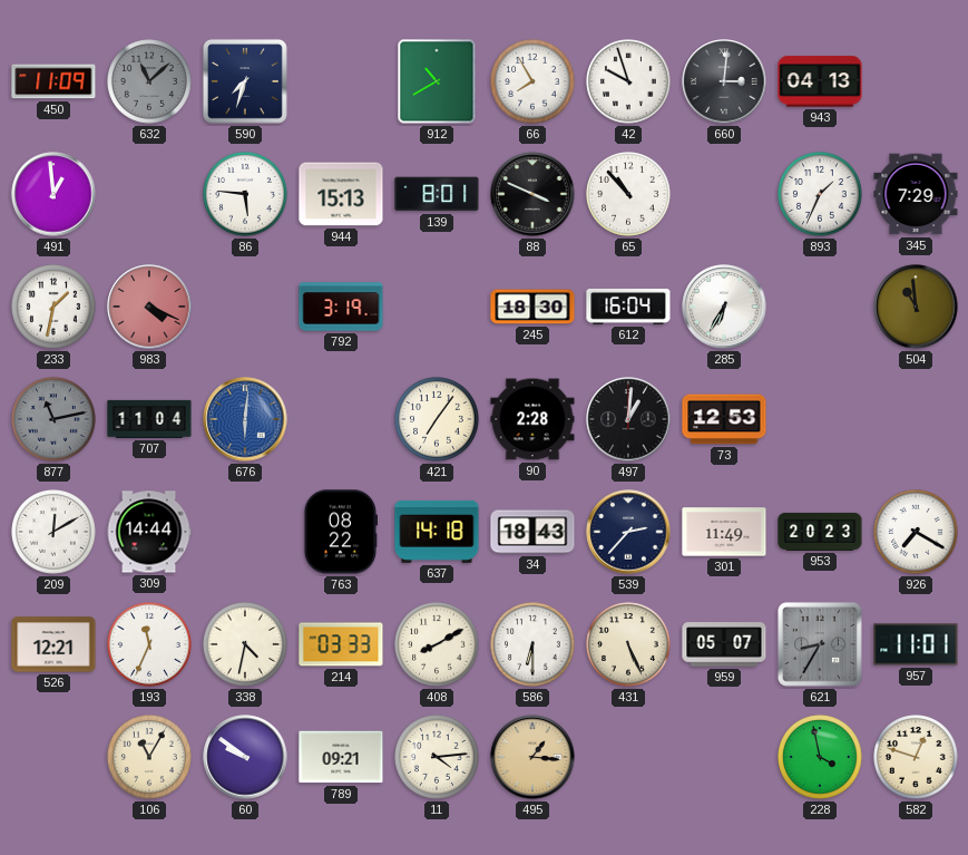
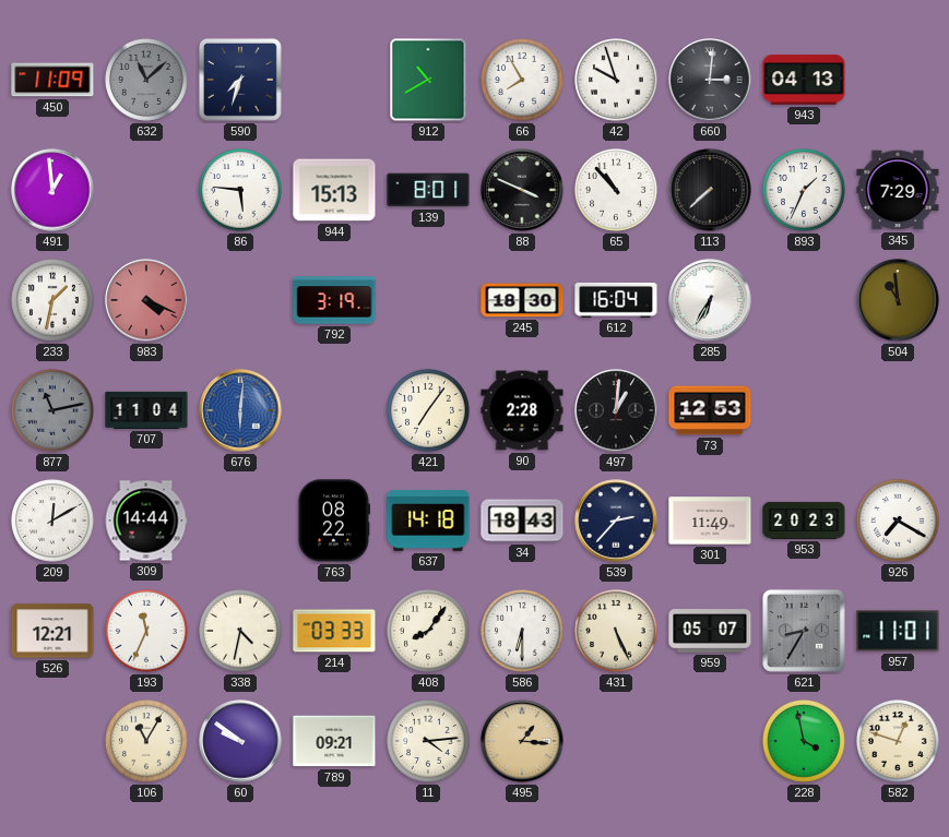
113: none -> 7:38
408: 8:10 -> 8:06
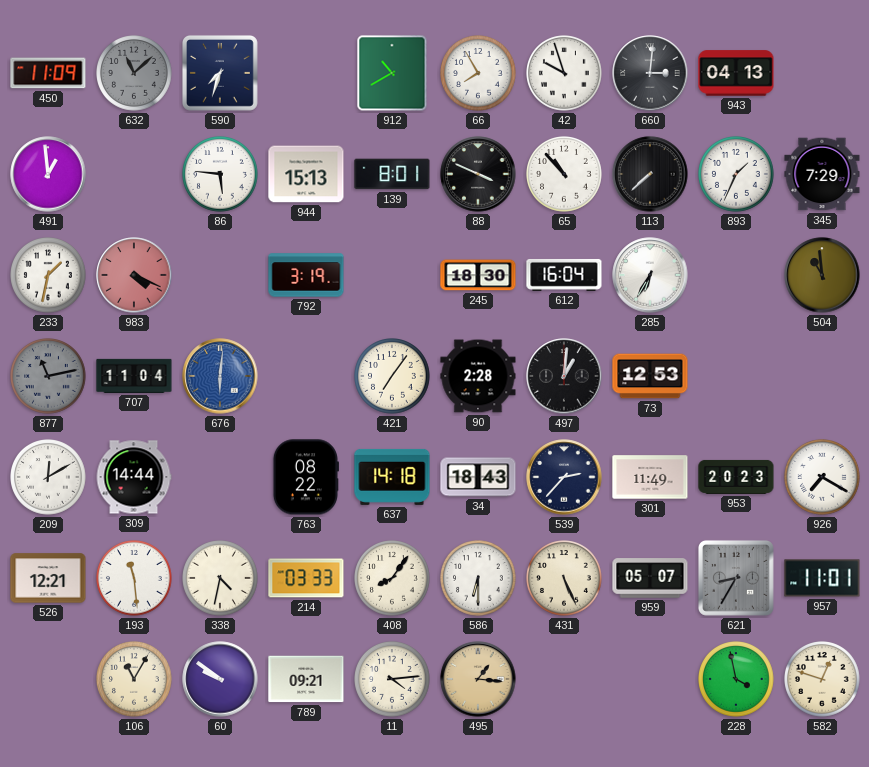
193: 11:34 -> 11:29
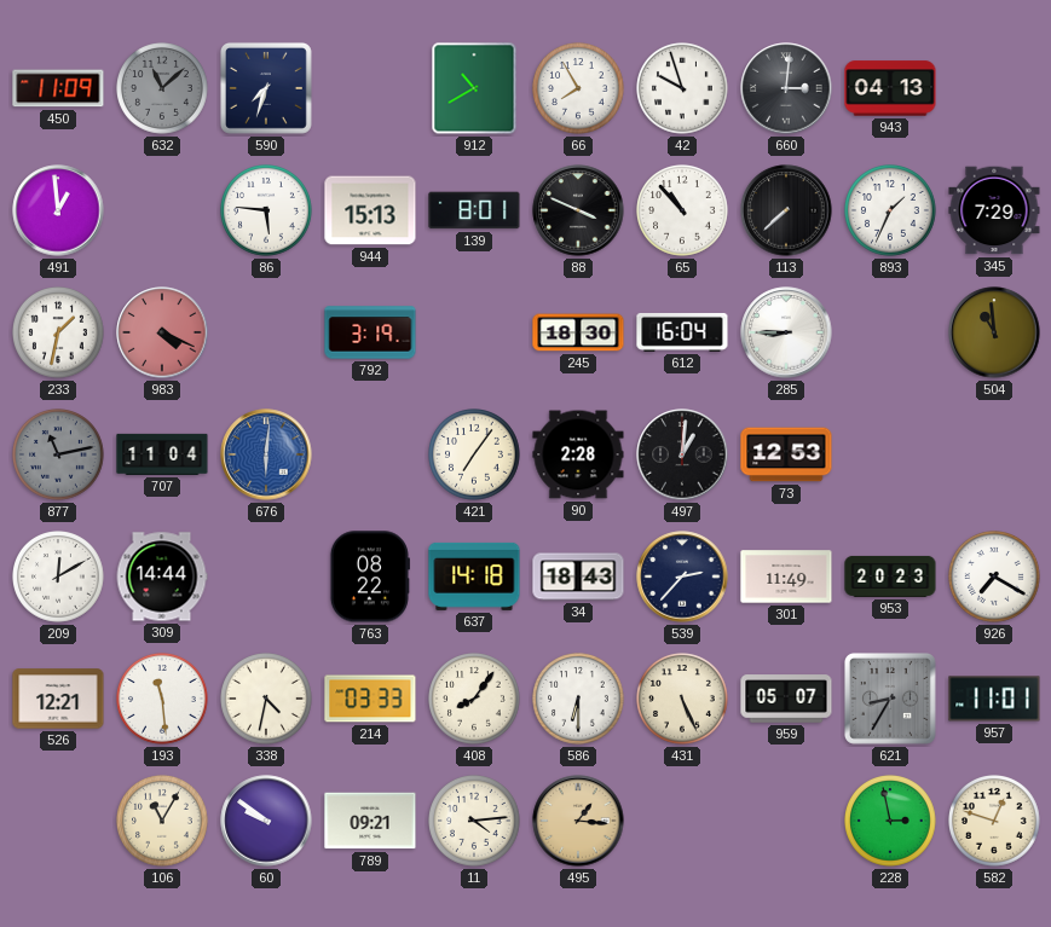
285: 6:35 -> 8:45
228: 3:58 -> 2:58
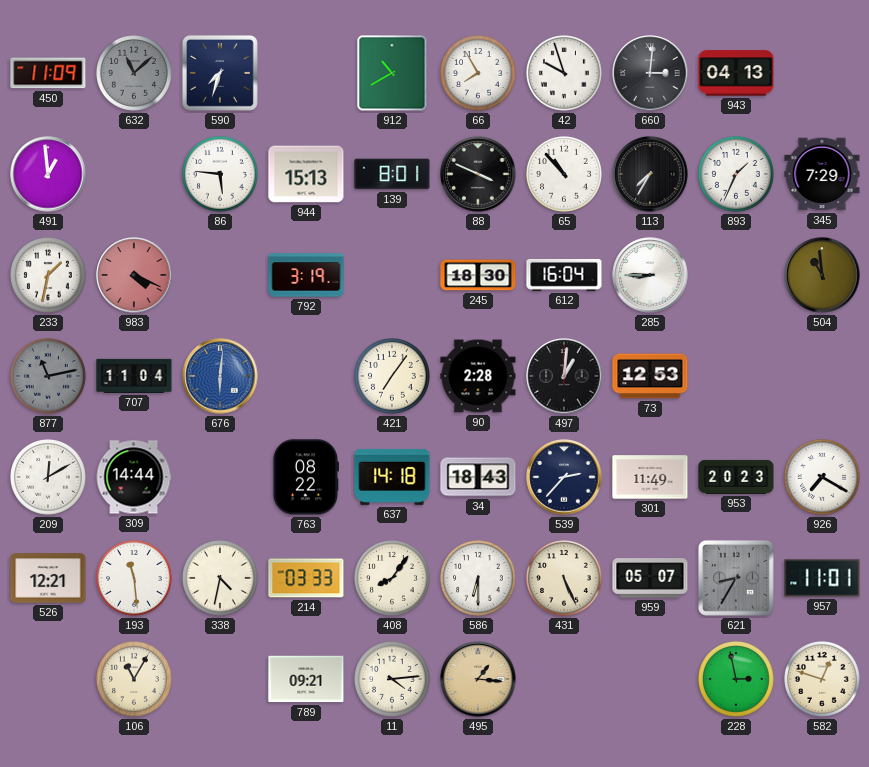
113: 7:38 -> 7:35
60: 9:51 -> none
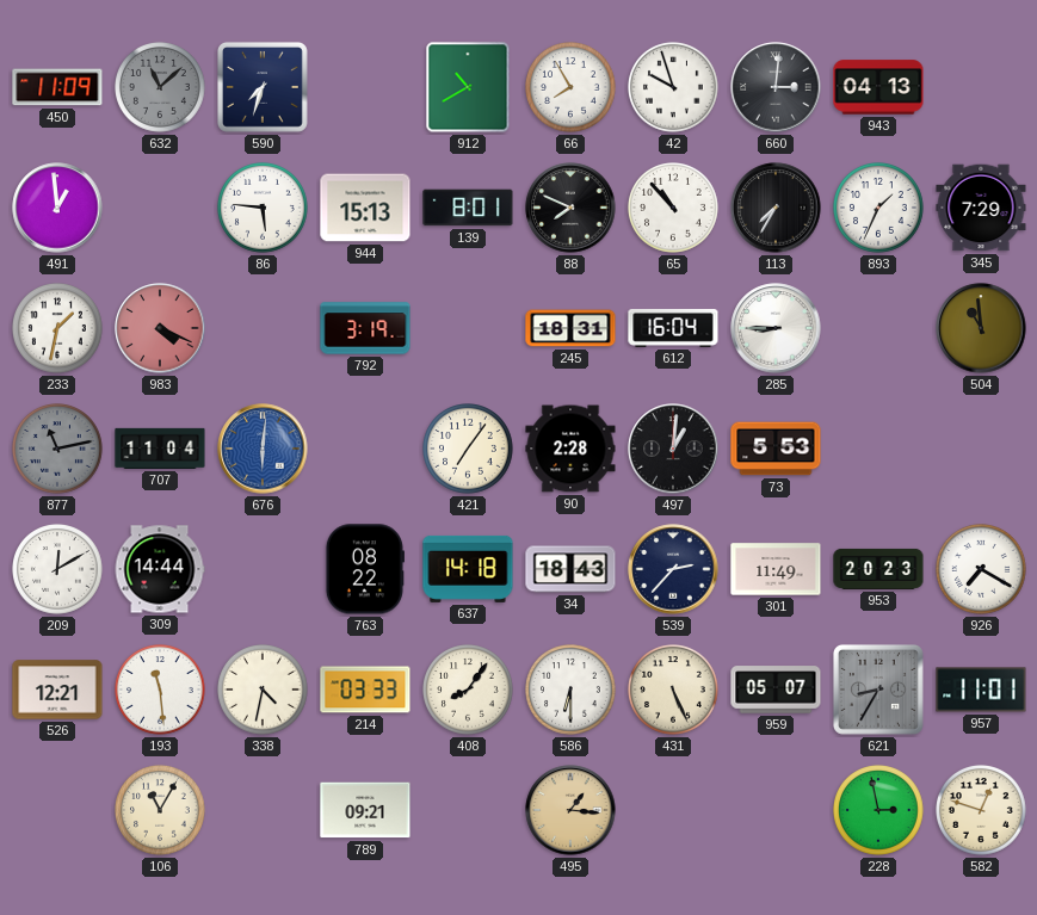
88: 3:49 -> 7:49
245: 18:30 -> 18:31
73: 12:53 -> 5:53
11: 4:14 -> none
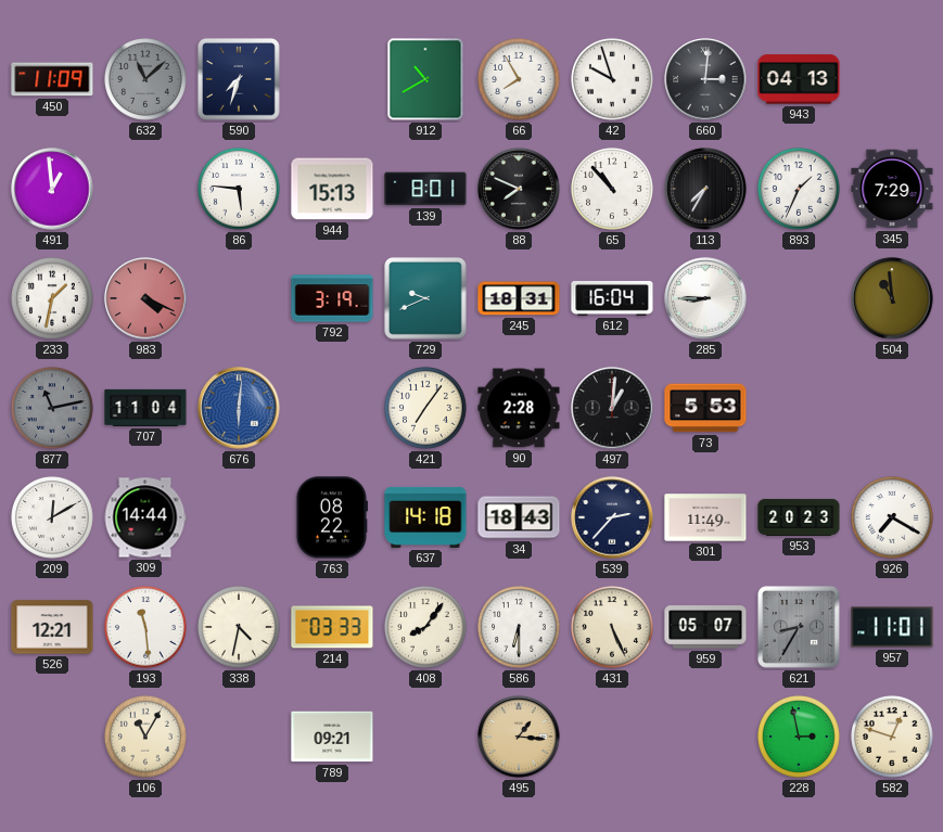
729: none -> 9:41
